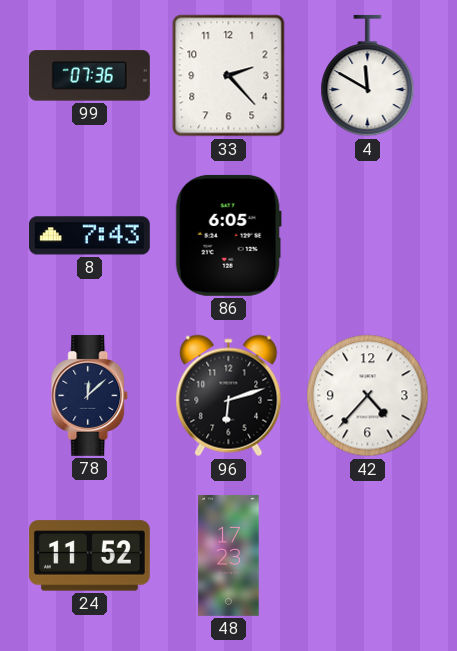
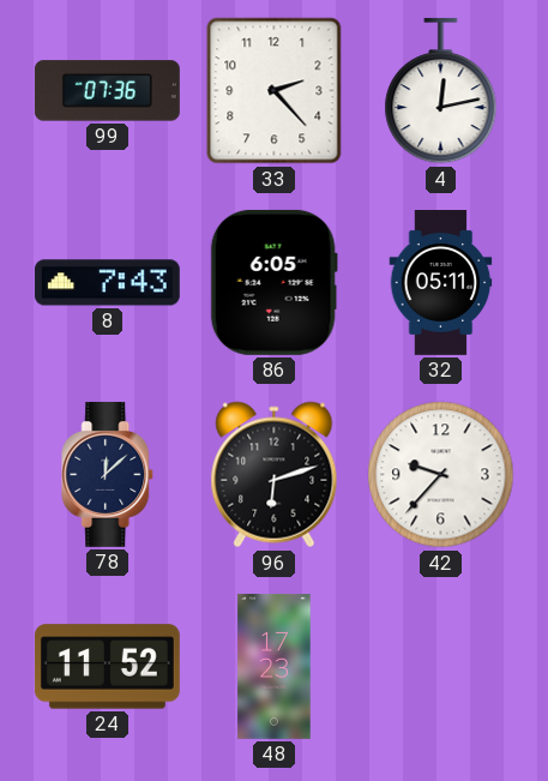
4: 11:50 -> 12:13
32: none -> 05:11
42: 4:37 -> 9:37
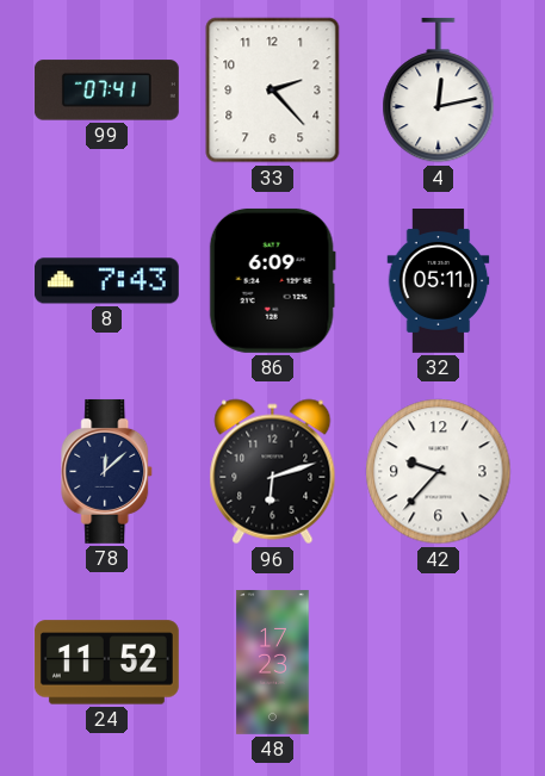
99: 07:36 -> 07:41
86: 6:05 -> 6:09
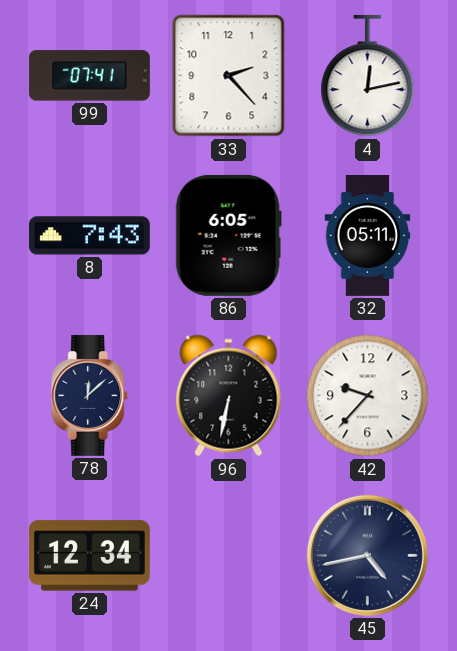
86: 6:09 -> 6:05
96: 6:12 -> 6:32
24: 11:52 -> 12:34
48: 17:23 -> none
45: none -> 4:43
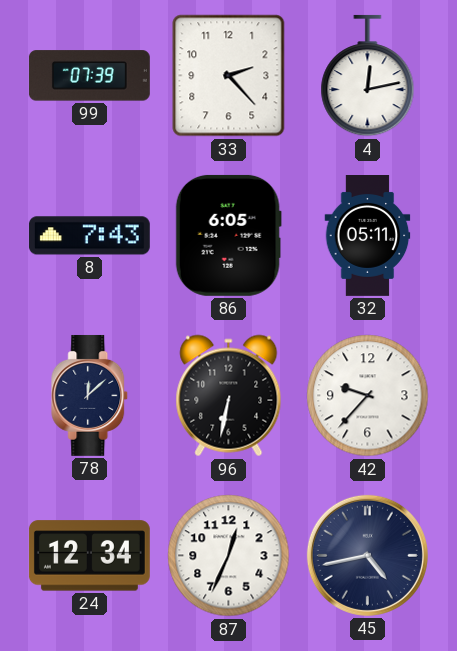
99: 07:41 -> 07:39
87: none -> 12:34
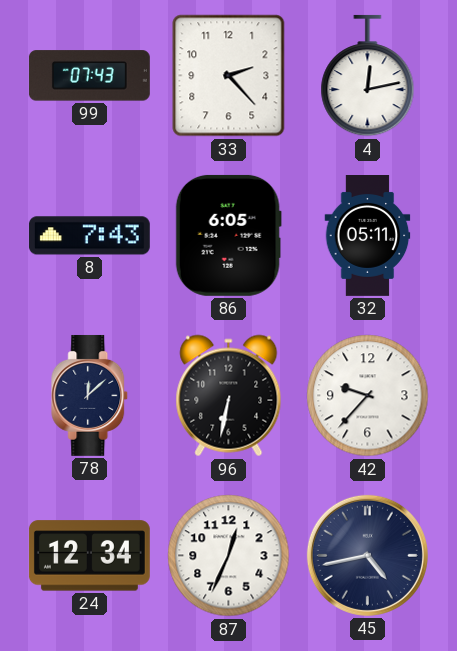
99: 07:39 -> 07:43
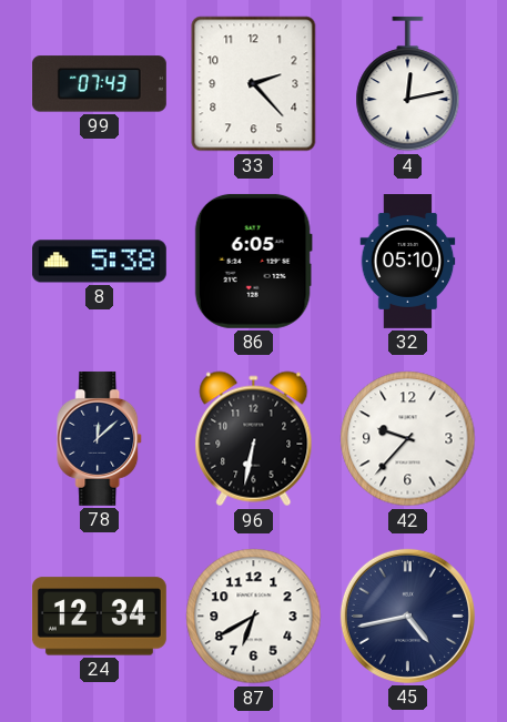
8: 7:43 -> 5:38
32: 05:11 -> 05:10
87: 12:34 -> 6:40
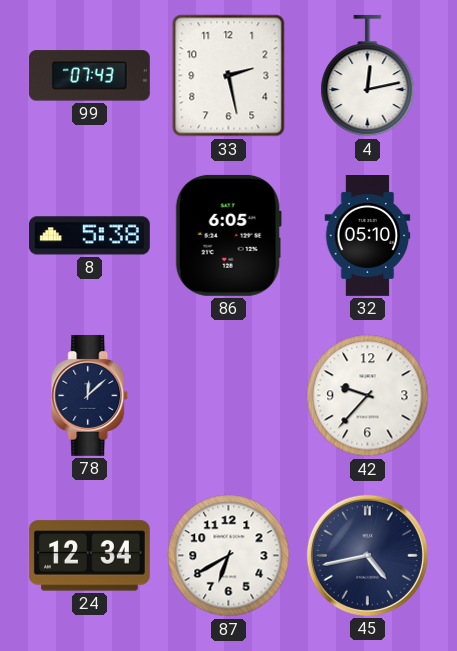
33: 2:23 -> 2:28
96: 6:32 -> none
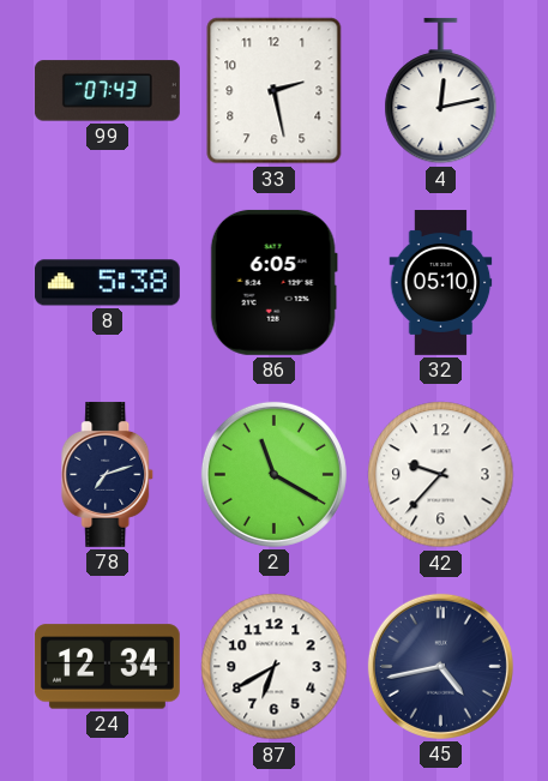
78: 12:08 -> 7:12
2: none -> 11:20
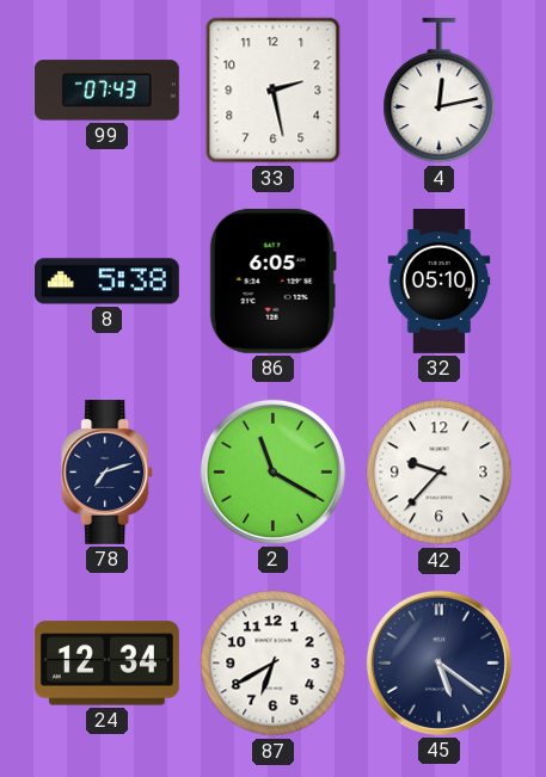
45: 4:43 -> 5:21
